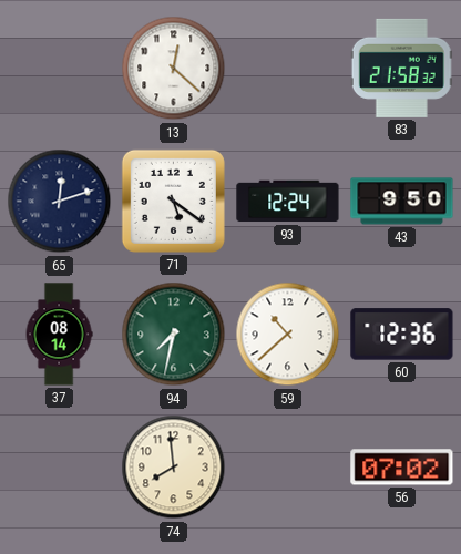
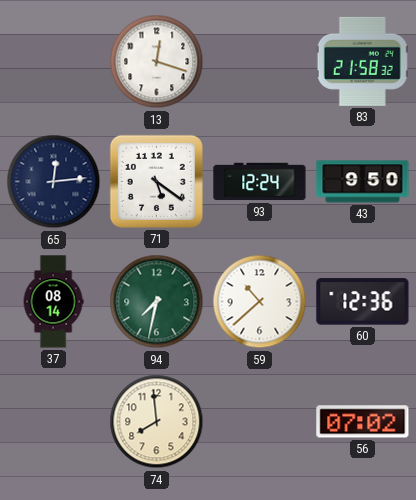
13: 12:22 -> 12:18
65: 12:12 -> 12:14
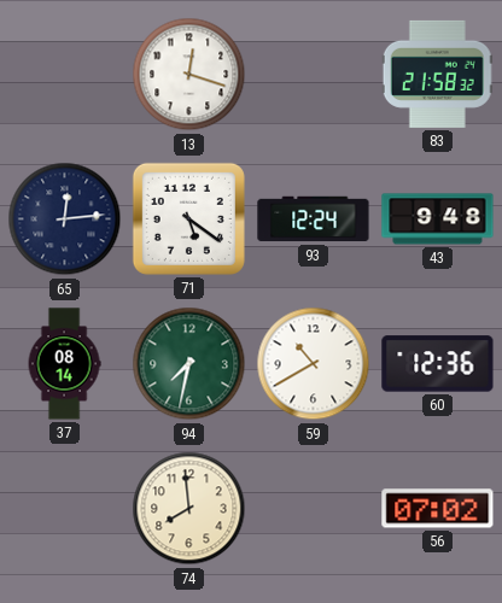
43: 9:50 -> 9:48
59: 10:38 -> 10:40
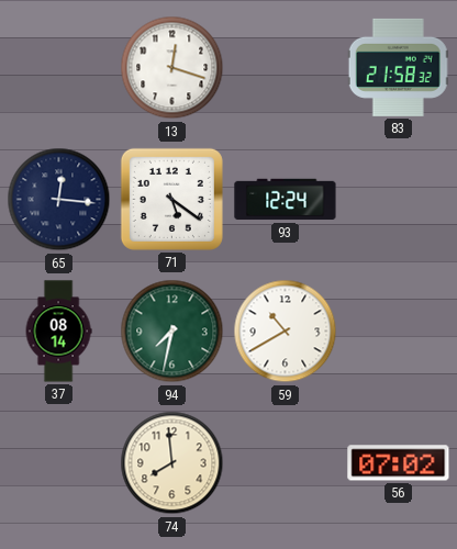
65: 12:14 -> 12:16
43: 9:48 -> none
60: 12:36 -> none
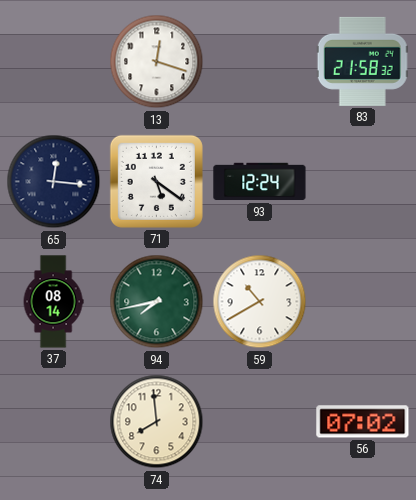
94: 7:32 -> 7:43
